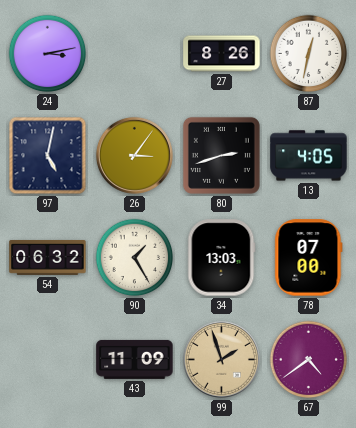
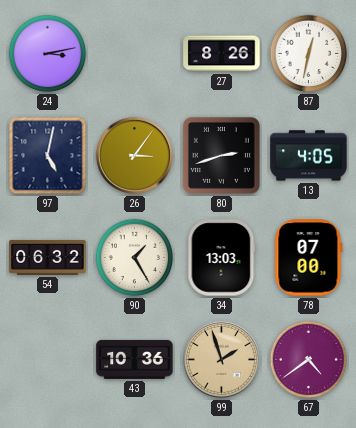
43: 11:09 -> 10:36
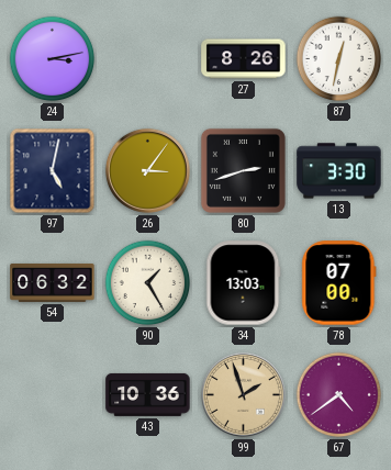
13: 4:05 -> 3:30
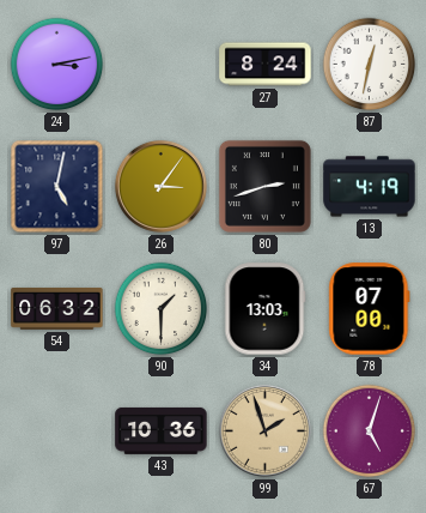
27: 8:26 -> 8:24
13: 3:30 -> 4:19
90: 1:25 -> 1:30
67: 4:39 -> 5:03
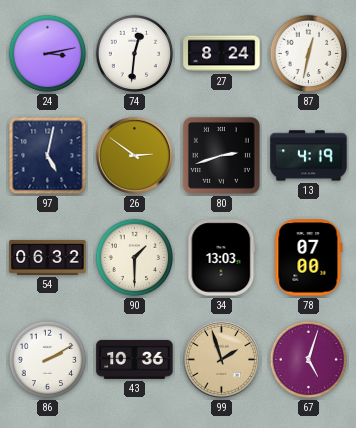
74: none -> 12:31
26: 3:06 -> 2:51
86: none -> 2:10
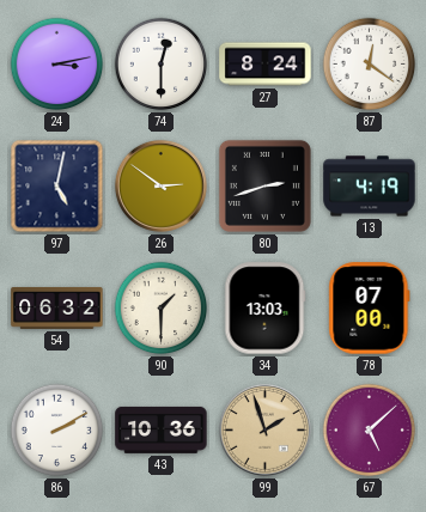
74: 12:31 -> 12:30
87: 12:32 -> 12:21
67: 5:03 -> 5:08
